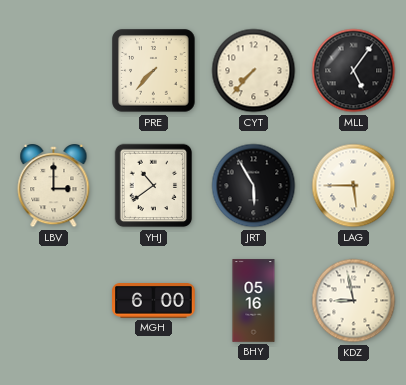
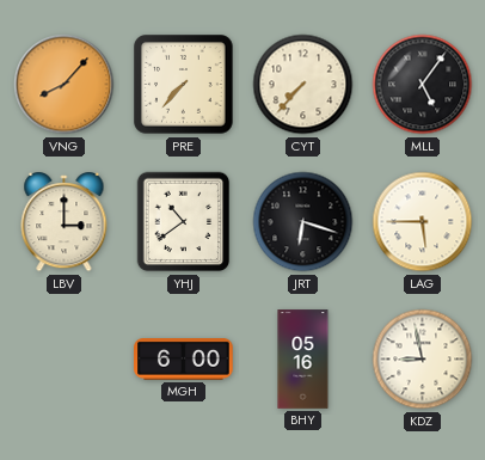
VNG: none -> 8:07
JRT: 5:55 -> 6:18
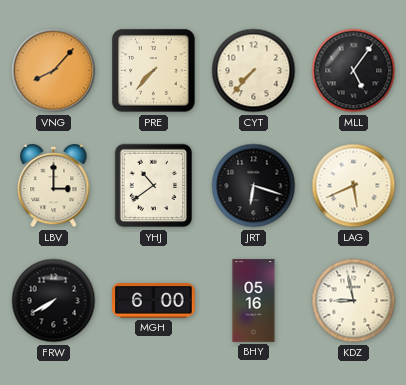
LAG: 5:45 -> 5:41
FRW: none -> 7:40
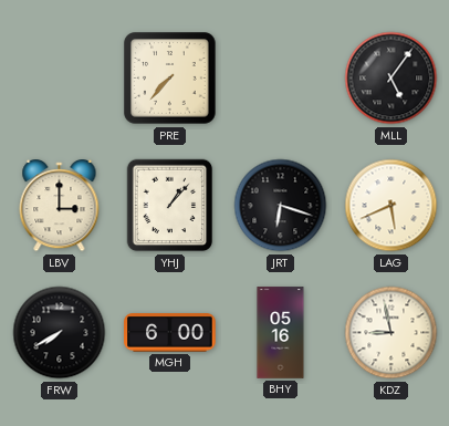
VNG: 8:07 -> none
CYT: 7:37 -> none
YHJ: 10:39 -> 1:07
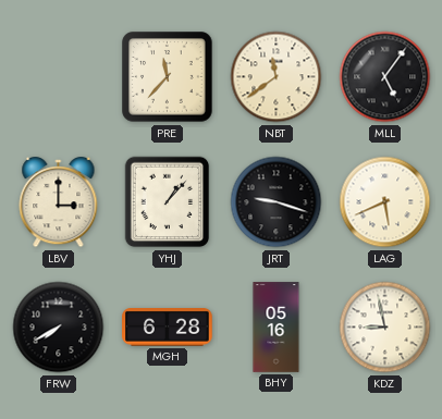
PRE: 7:37 -> 11:37
NBT: none -> 11:39
JRT: 6:18 -> 9:18
MGH: 6:00 -> 6:28
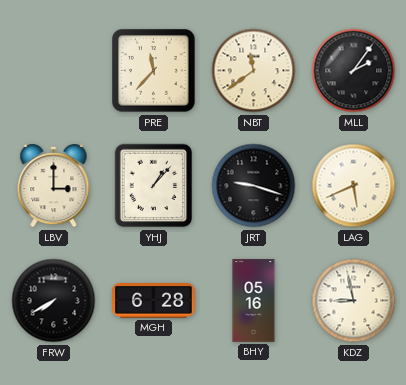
MLL: 5:06 -> 2:06
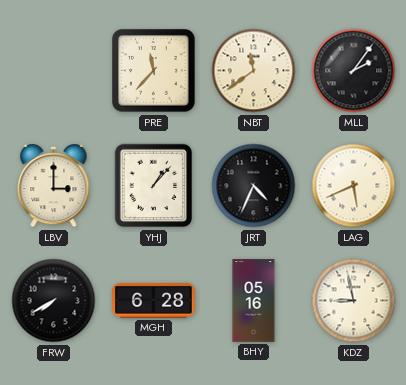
JRT: 9:18 -> 4:34
